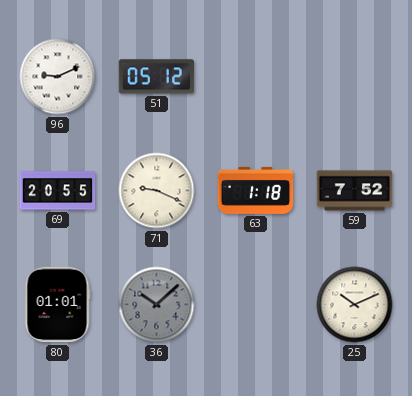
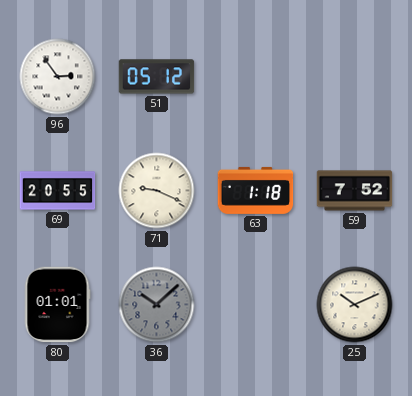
96: 9:11 -> 2:54
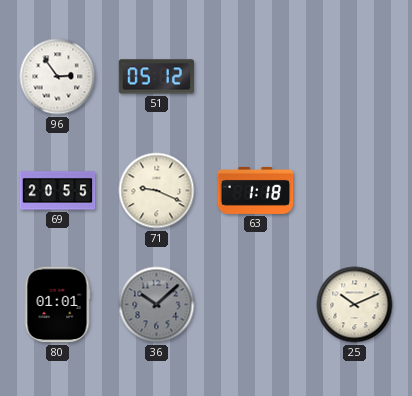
59: 7:52 -> none
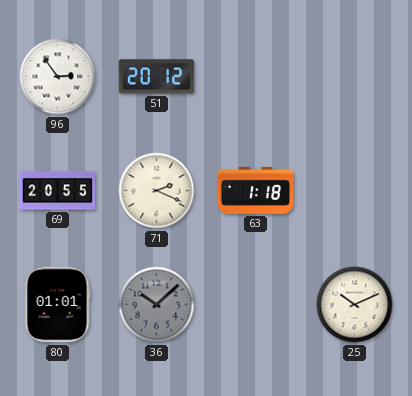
51: 05:12 -> 20:12
71: 9:19 -> 2:19
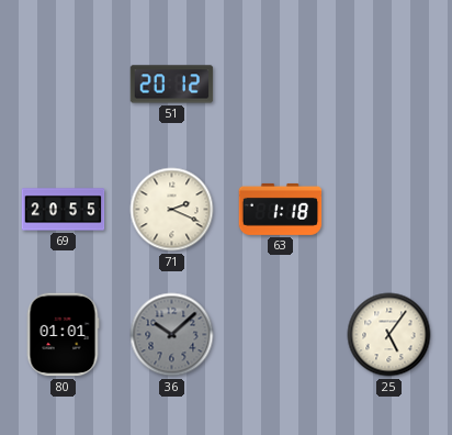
96: 2:54 -> none
25: 10:11 -> 5:06
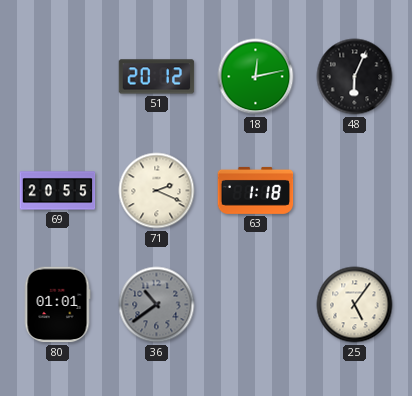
18: none -> 12:13
48: none -> 6:04
36: 10:08 -> 10:39
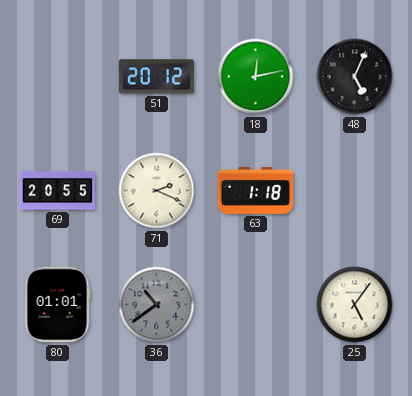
48: 6:04 -> 5:04
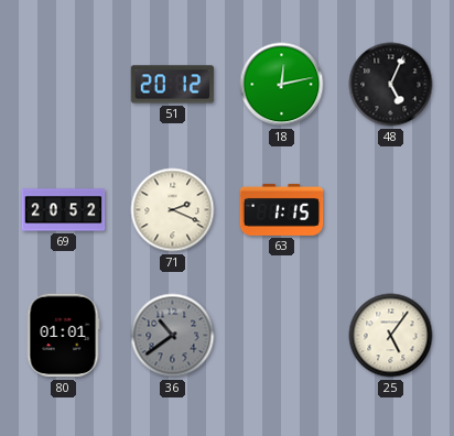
69: 20:55 -> 20:52
63: 1:18 -> 1:15
